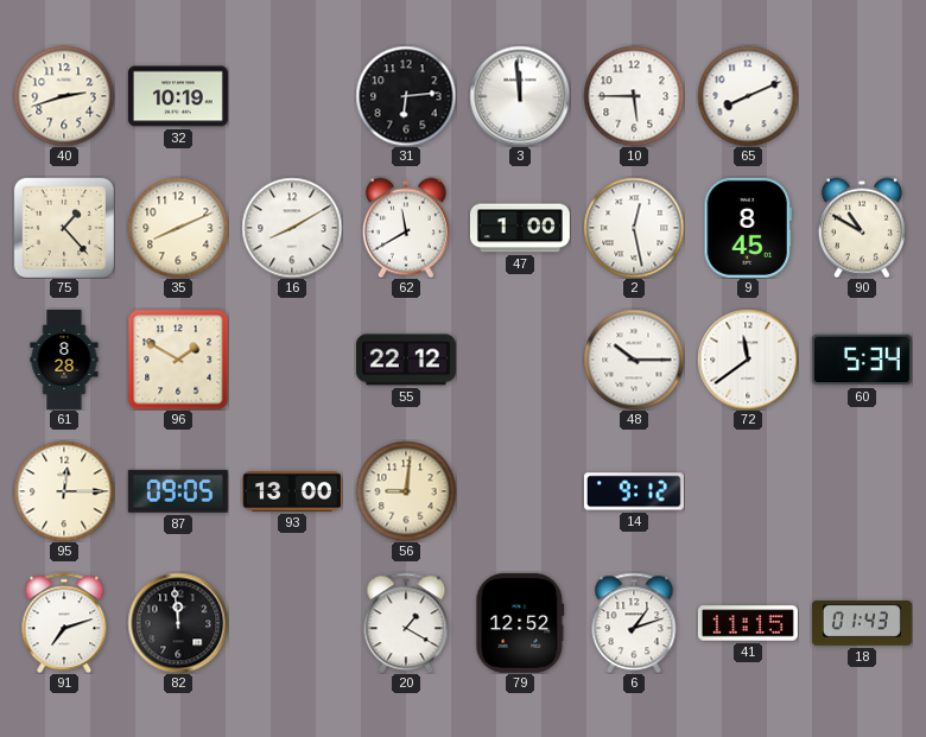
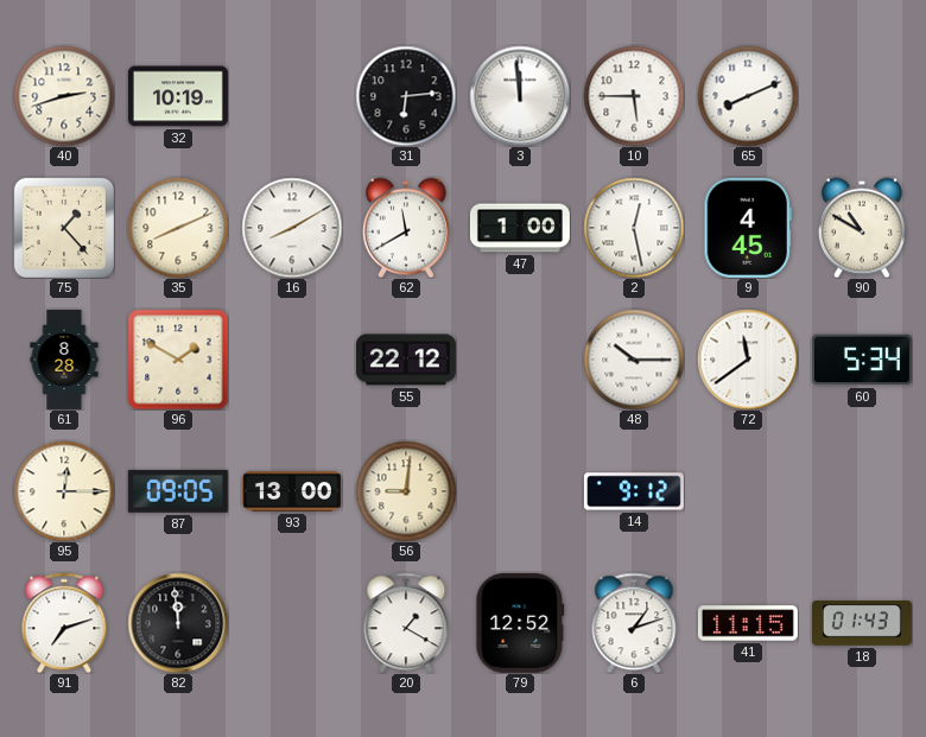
9: 8:45 -> 4:45
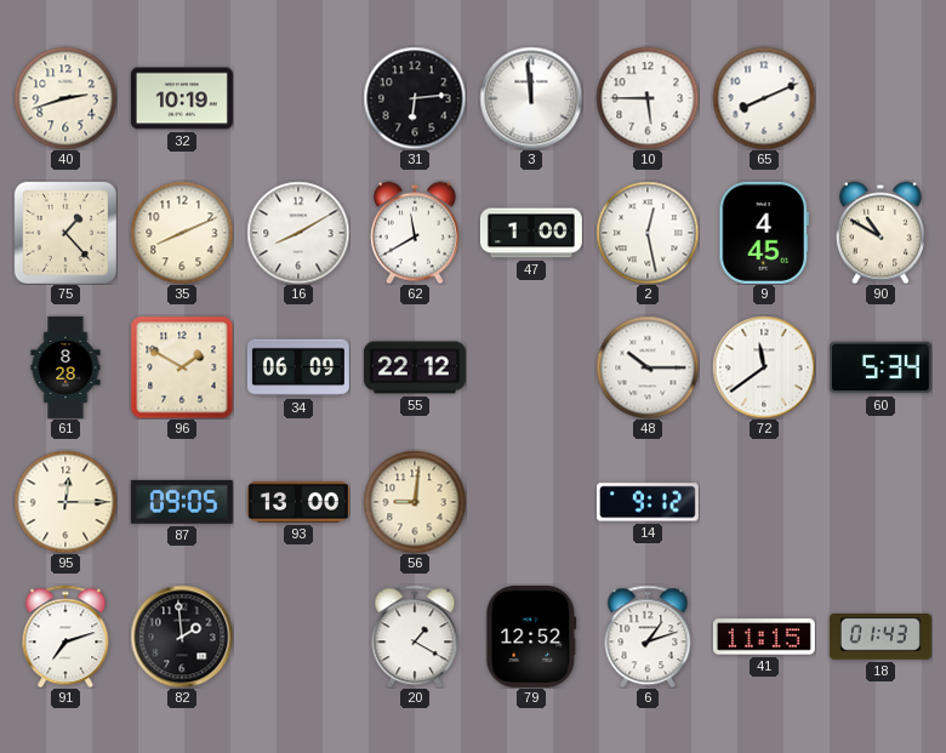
34: none -> 06:09
82: 11:59 -> 1:59
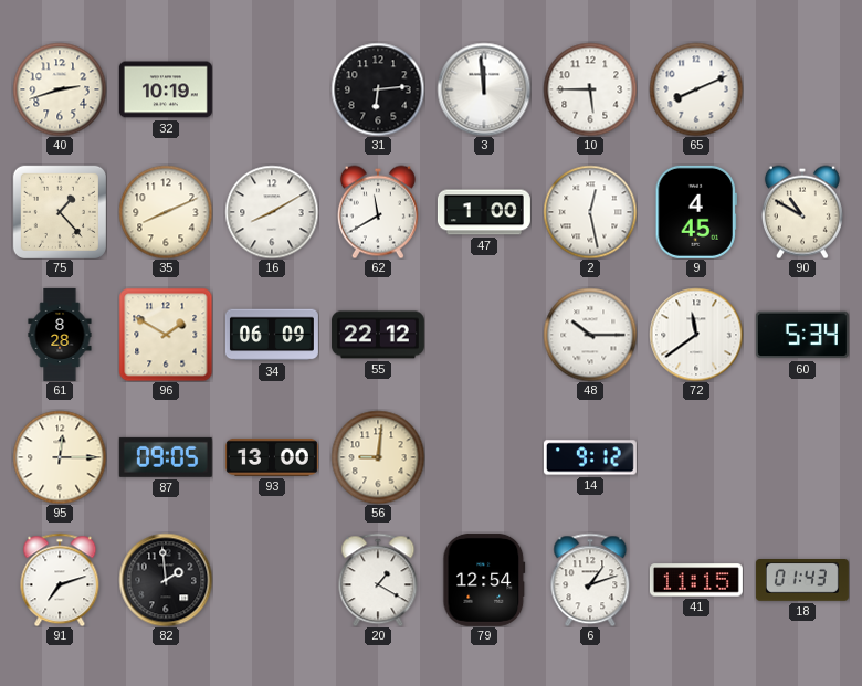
79: 12:52 -> 12:54
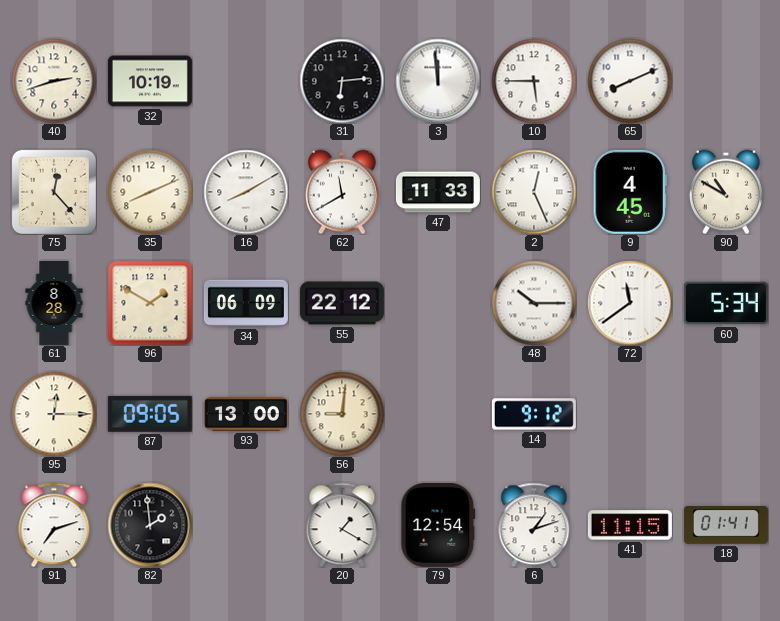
75: 1:23 -> 12:23
47: 1:00 -> 11:33
2: 12:28 -> 12:26
18: 01:43 -> 01:41
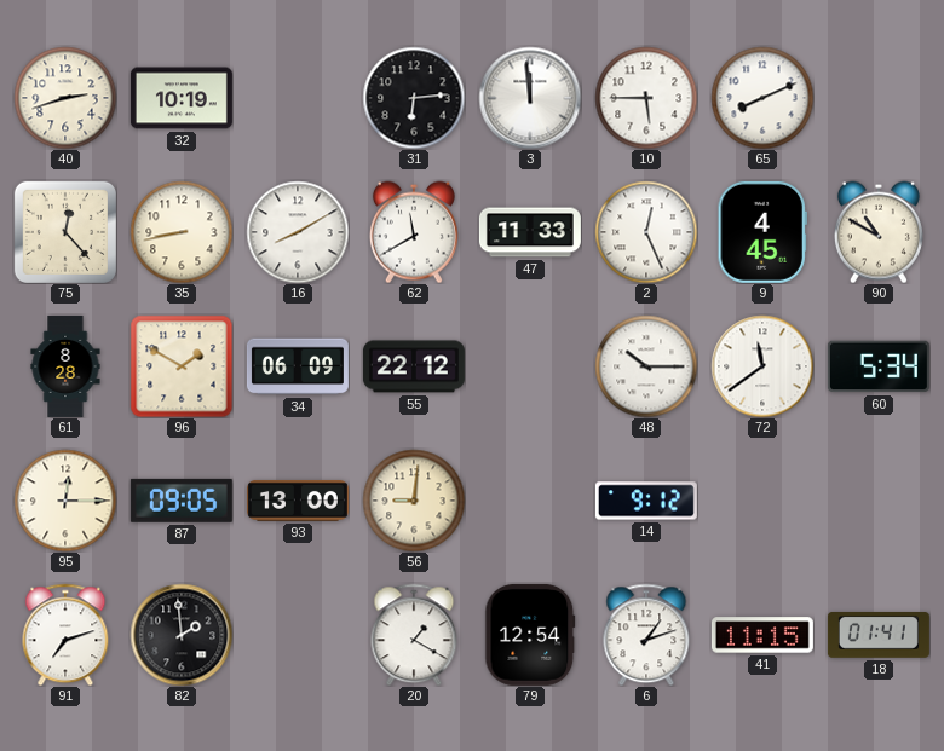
35: 8:11 -> 8:43
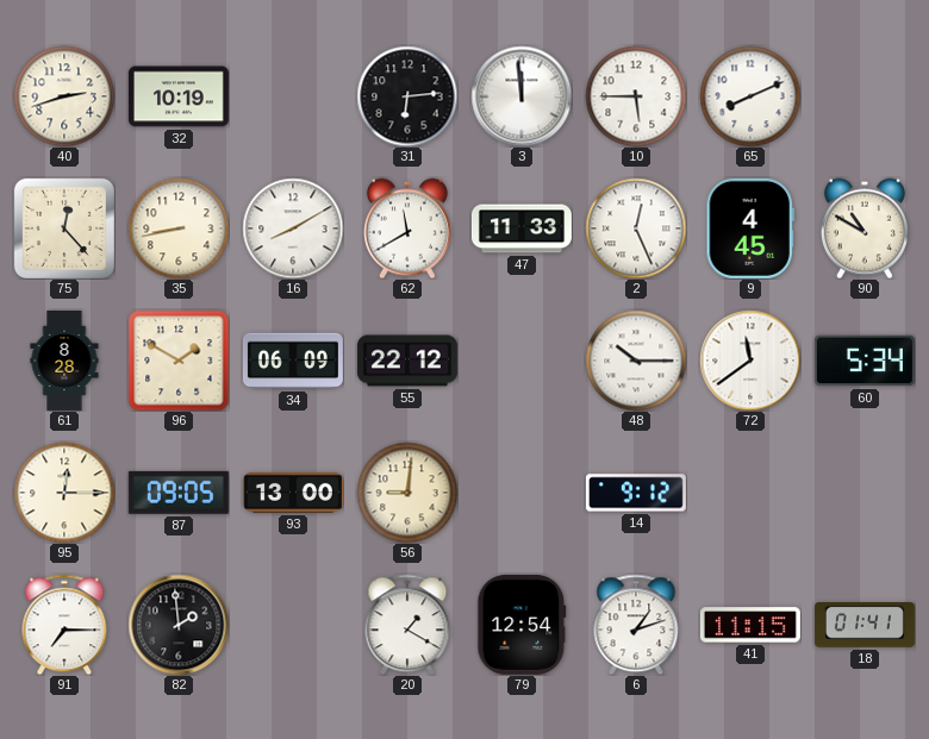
91: 7:12 -> 7:15
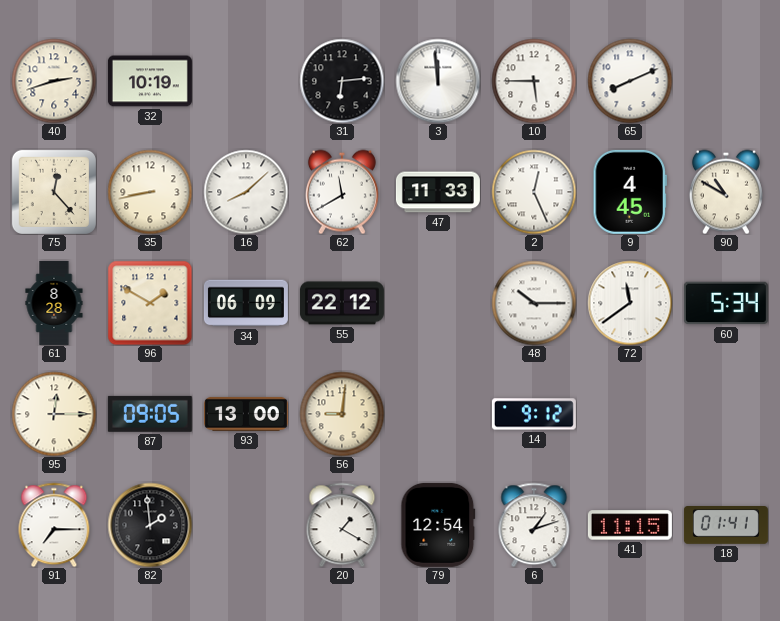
16: 8:10 -> 8:08
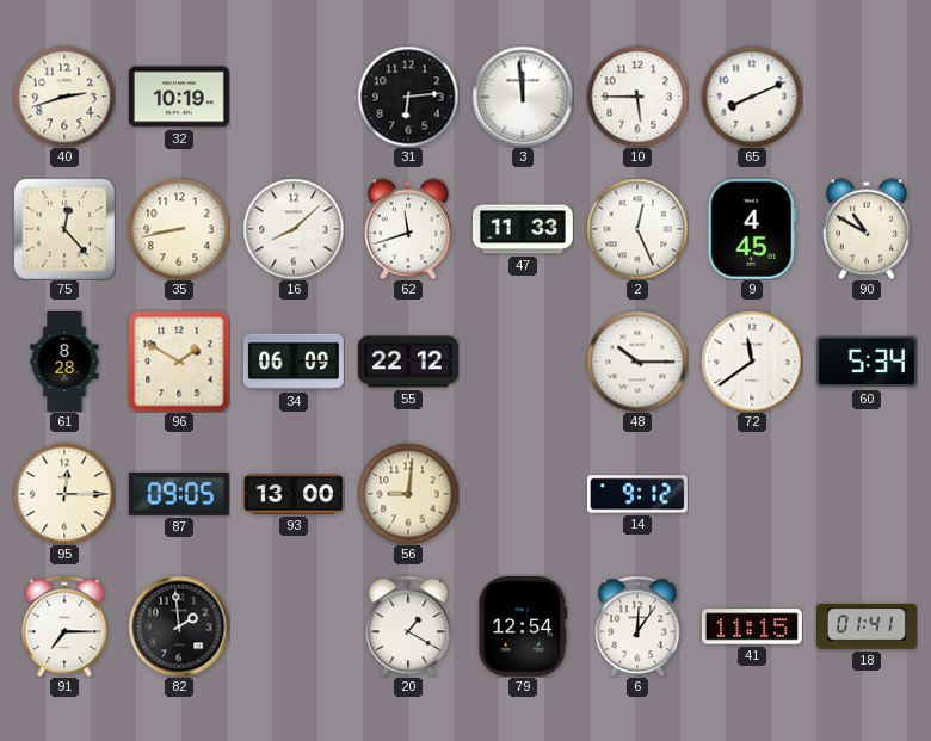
62: 11:40 -> 11:42
6: 1:12 -> 12:06
